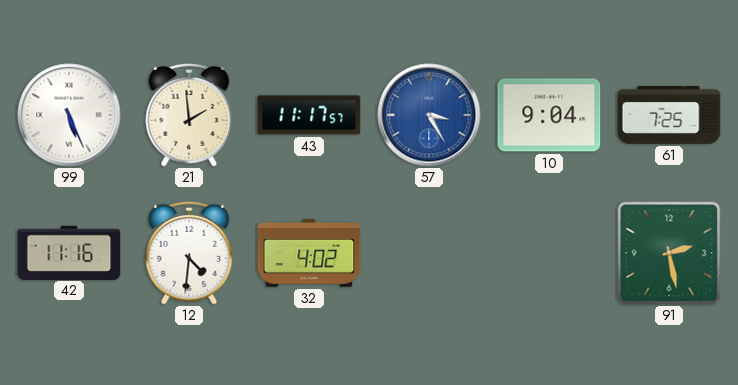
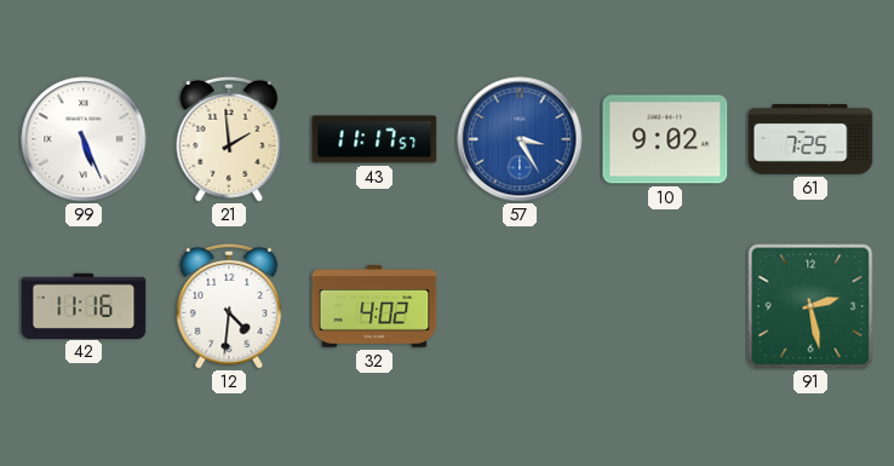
10: 9:04 -> 9:02
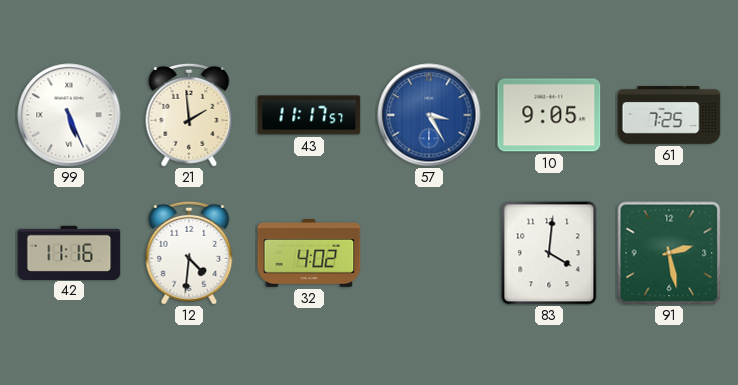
10: 9:02 -> 9:05
83: none -> 4:01
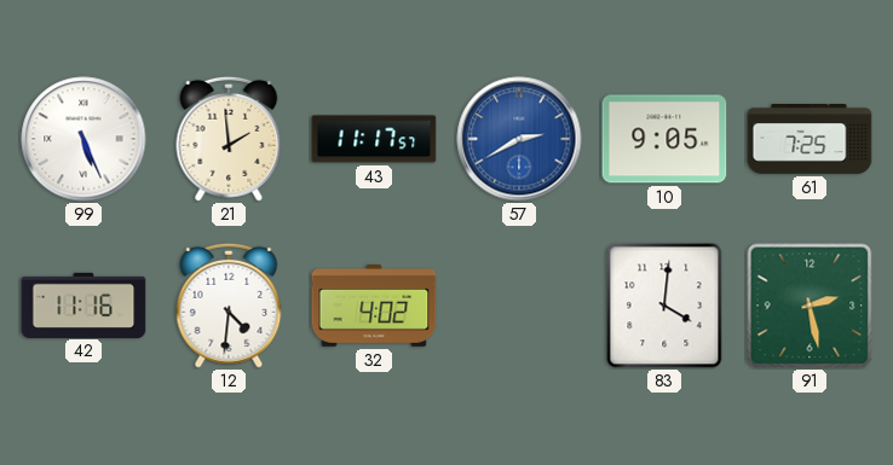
57: 3:25 -> 2:40
